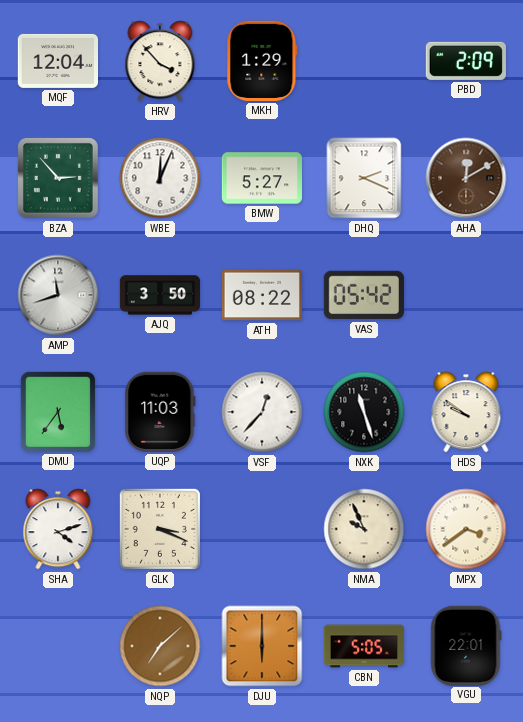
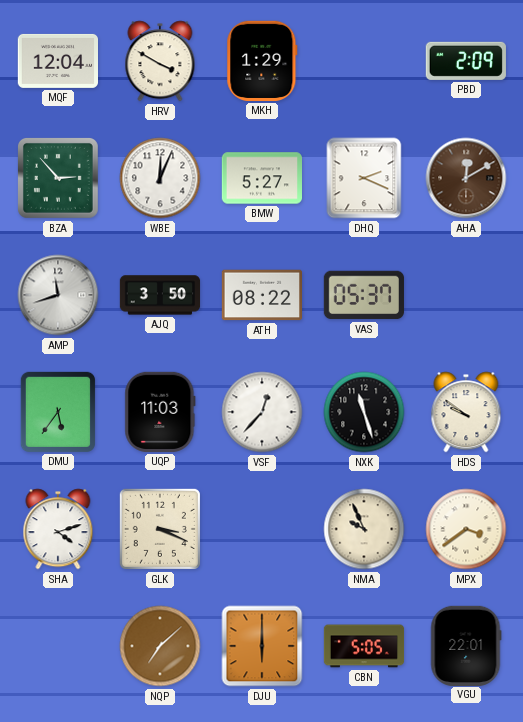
HRV: 3:53 -> 3:50
VAS: 05:42 -> 05:37
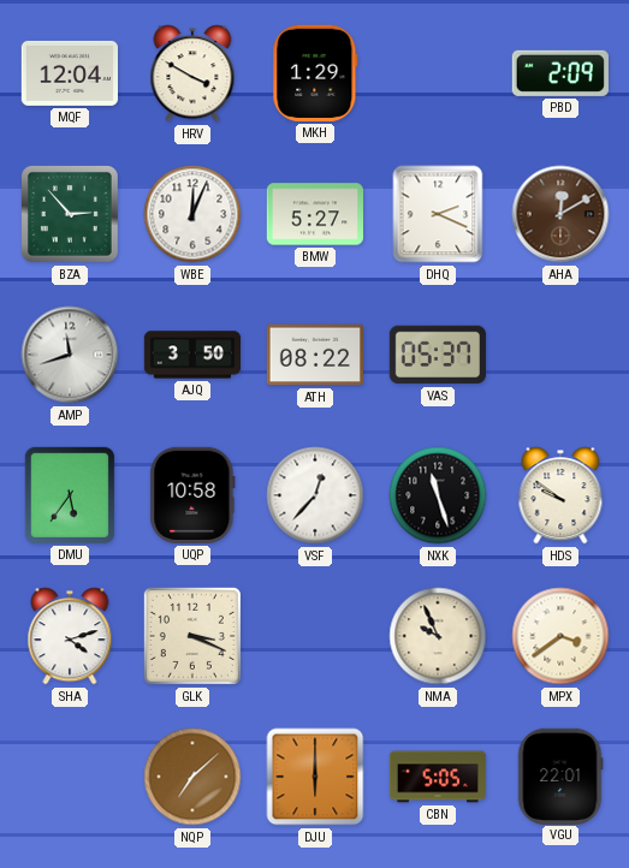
UQP: 11:03 -> 10:58
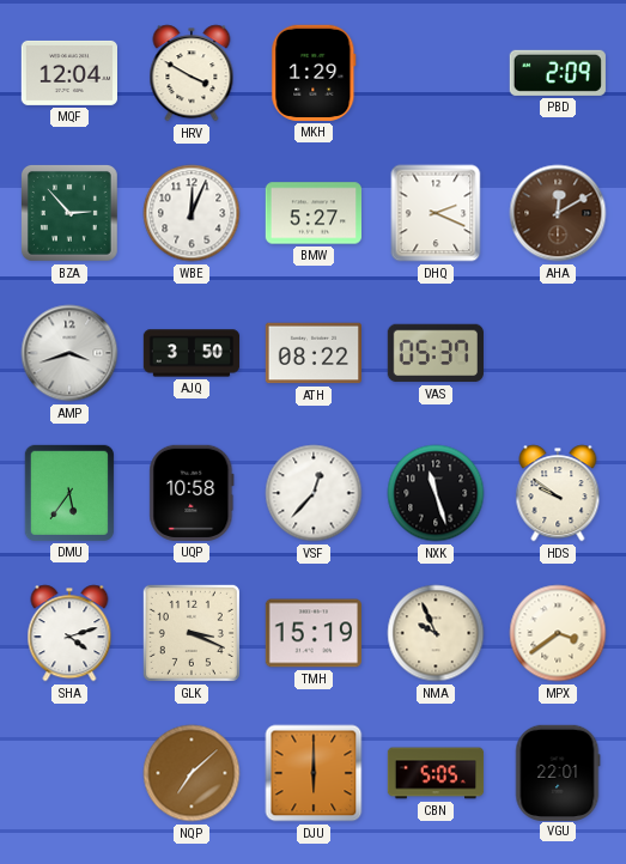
AMP: 11:42 -> 3:42
TMH: none -> 15:19
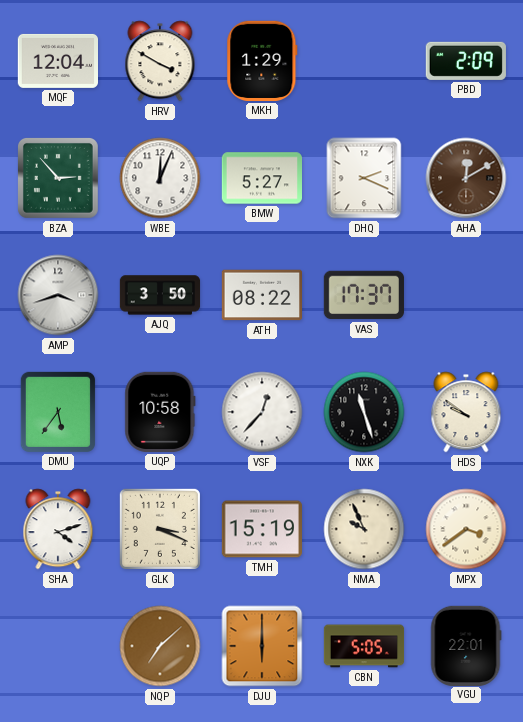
VAS: 05:37 -> 17:37
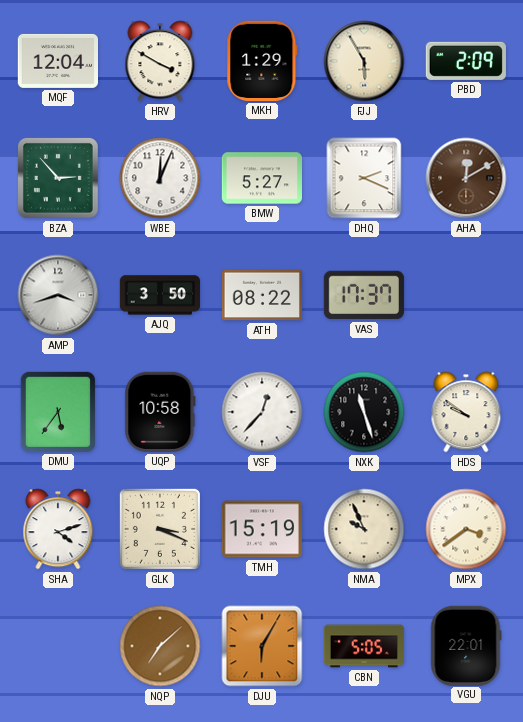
FJJ: none -> 5:55
DJU: 6:00 -> 6:05
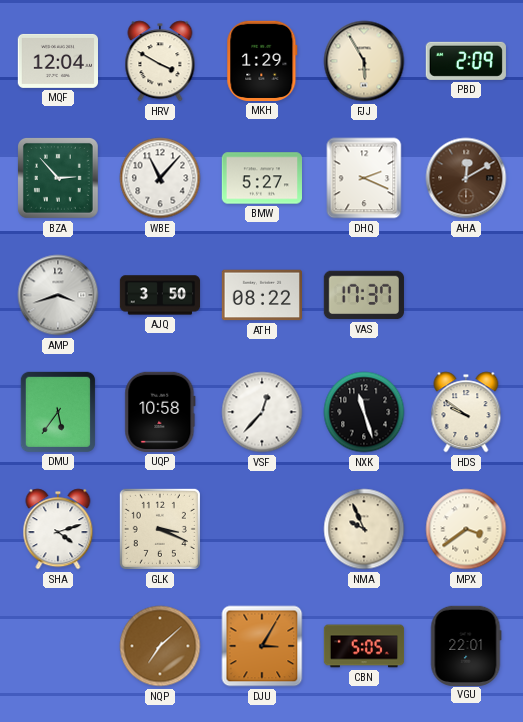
WBE: 12:04 -> 11:07
TMH: 15:19 -> none
DJU: 6:05 -> 3:05
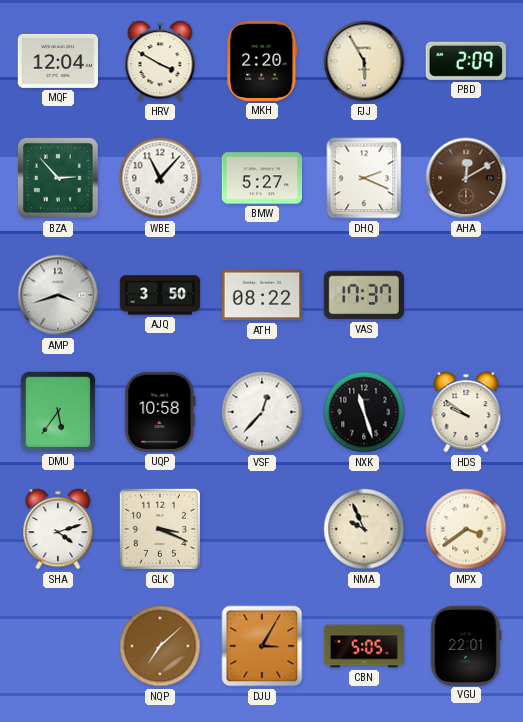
MKH: 1:29 -> 2:20
